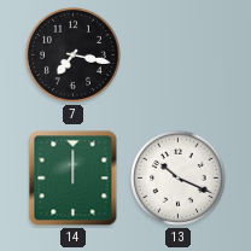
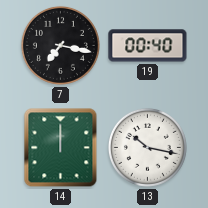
19: none -> 00:40
13: 10:19 -> 10:17
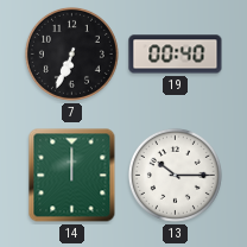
7: 7:17 -> 6:34
13: 10:17 -> 10:15
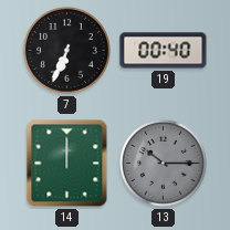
13 dial: white -> grey
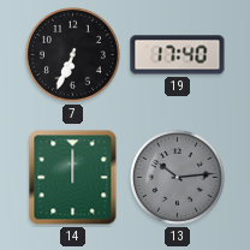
19: 00:40 -> 17:40
13: 10:15 -> 10:14
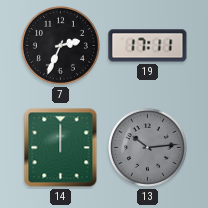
7: 6:34 -> 2:34
19: 17:40 -> 17:11
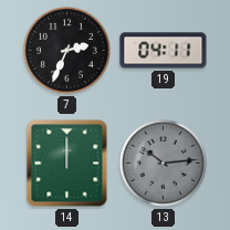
19: 17:11 -> 04:11
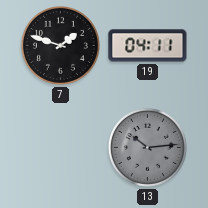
7: 2:34 -> 1:48
14: 12:00 -> none
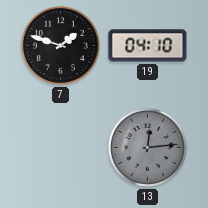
19: 04:11 -> 04:10
13: 10:14 -> 12:14
